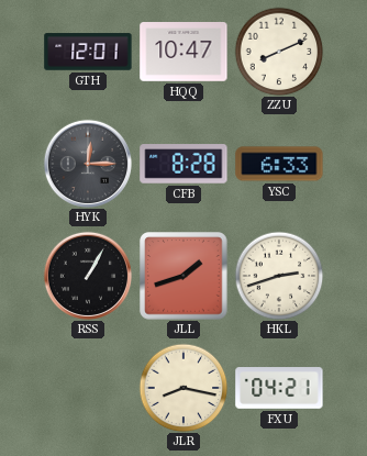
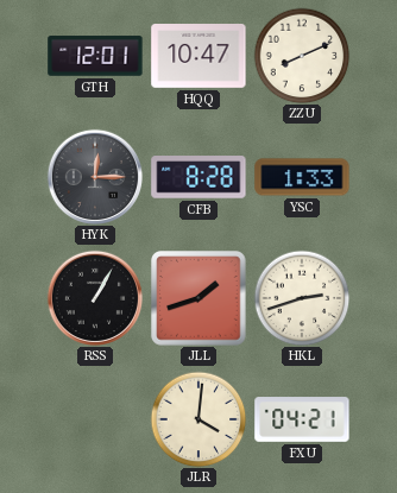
YSC: 6:33 -> 1:33
JLR: 8:17 -> 4:01
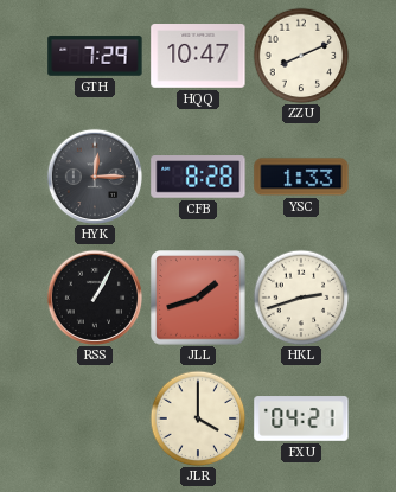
GTH: 12:01 -> 7:29
JLR: 4:01 -> 4:00
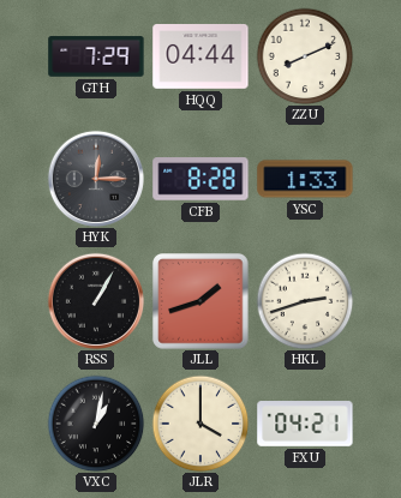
HQQ: 10:47 -> 04:44
VXC: none -> 1:02
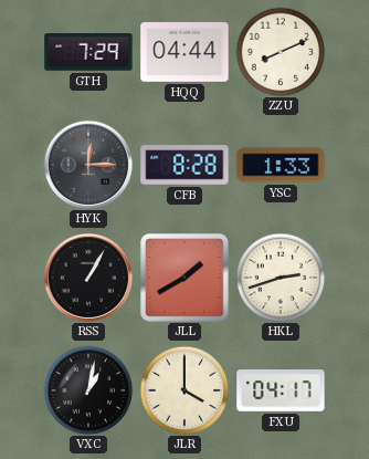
JLL: 1:42 -> 1:40
FXU: 04:21 -> 04:17
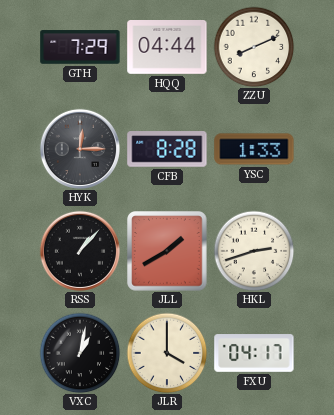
RSS: 1:05 -> 1:07
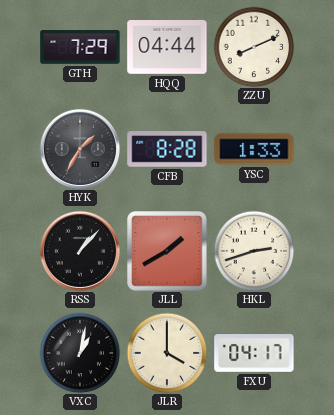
HYK: 12:15 -> 1:35
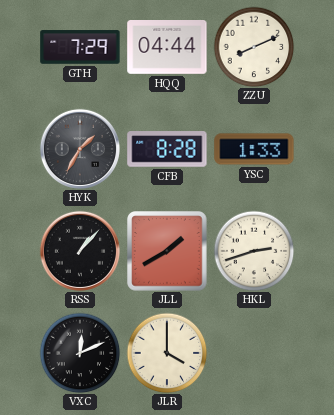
VXC: 1:02 -> 12:11
FXU: 04:17 -> none
